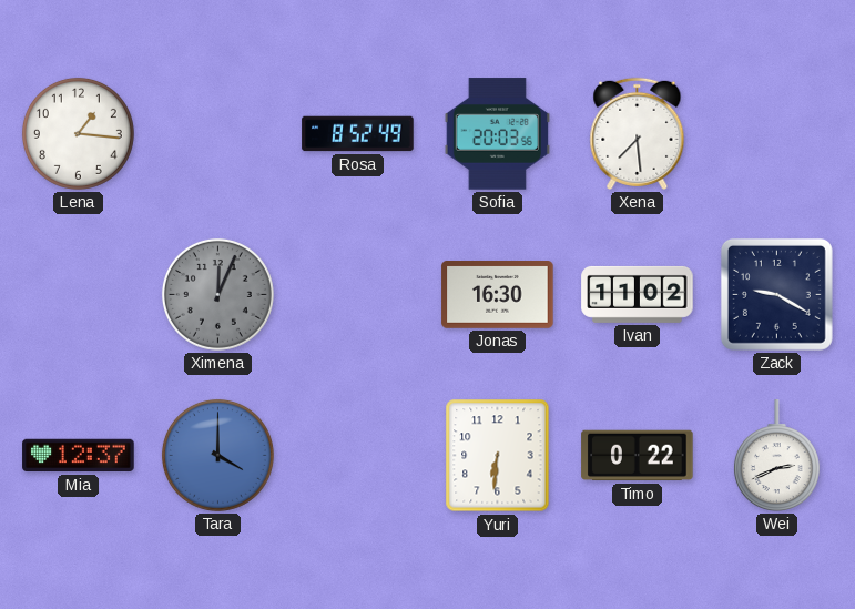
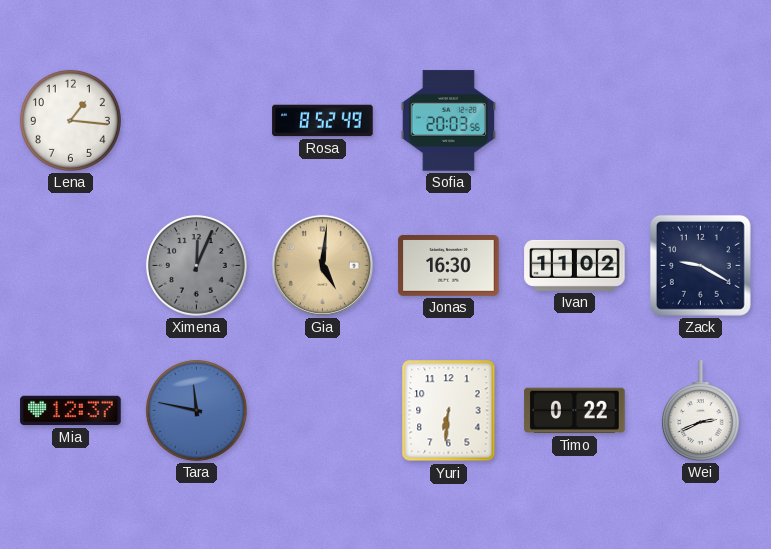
Xena: 7:29 -> none
Gia: none -> 5:01
Tara: 4:00 -> 11:47
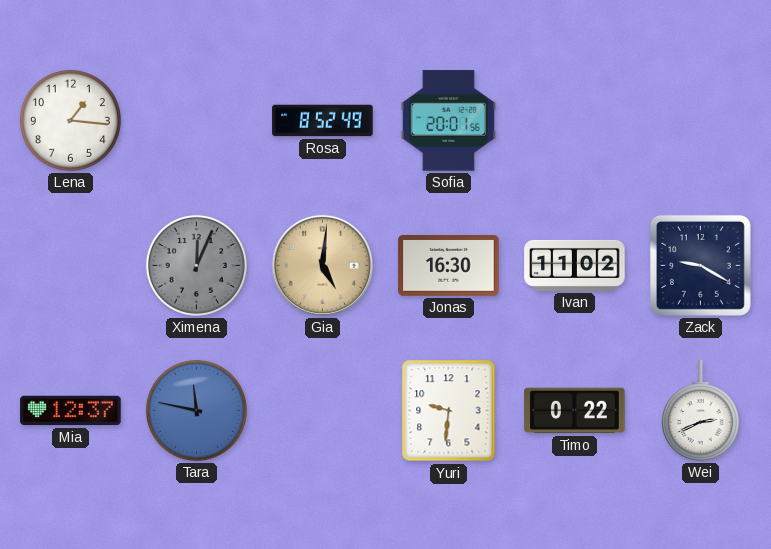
Sofia: 20:03 -> 20:01
Yuri: 6:31 -> 9:31
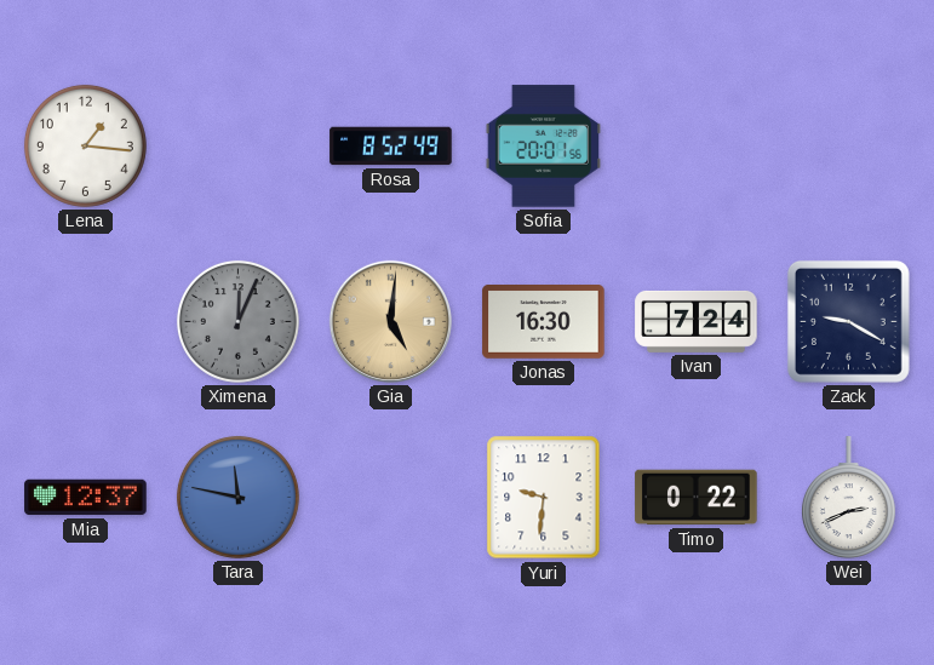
Ivan: 11:02 -> 7:24
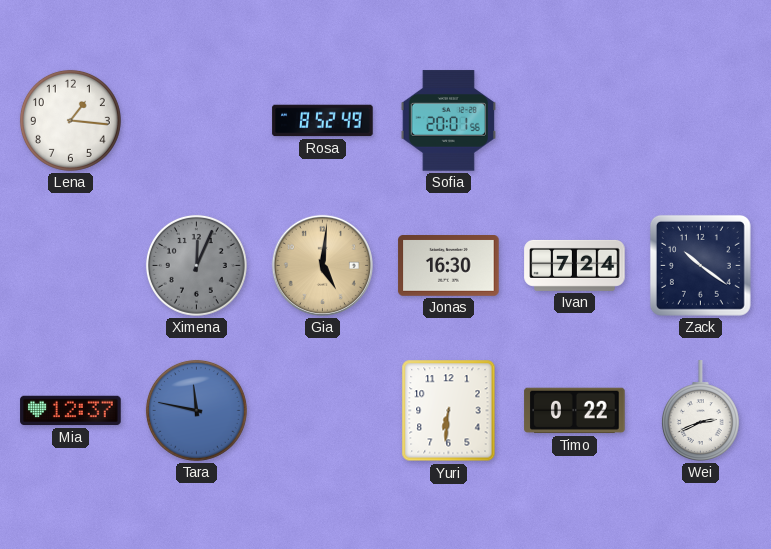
Zack: 9:20 -> 10:21
Yuri: 9:31 -> 6:31
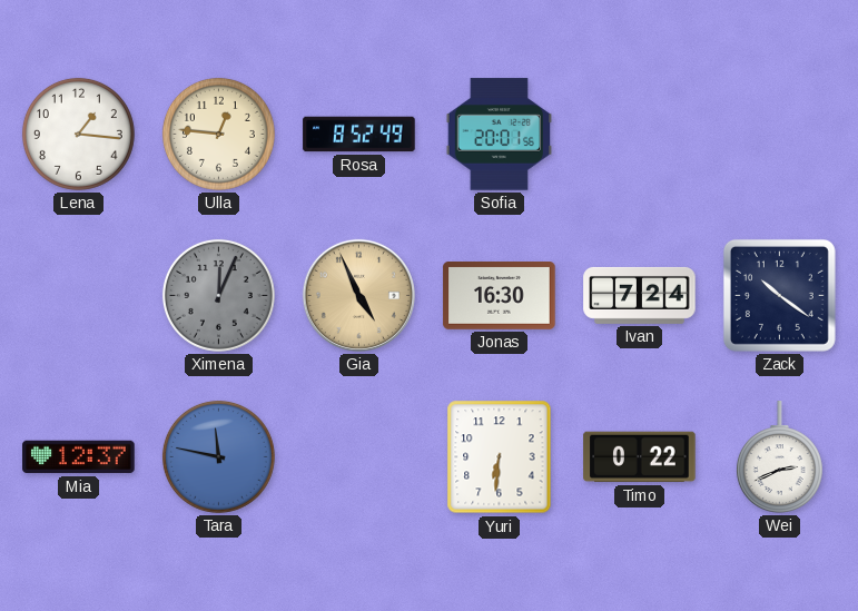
Ulla: none -> 12:46
Gia: 5:01 -> 4:56
